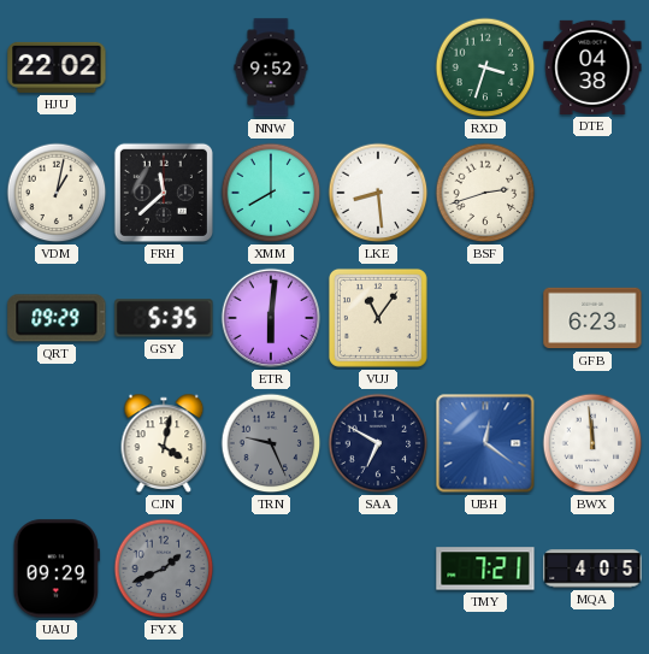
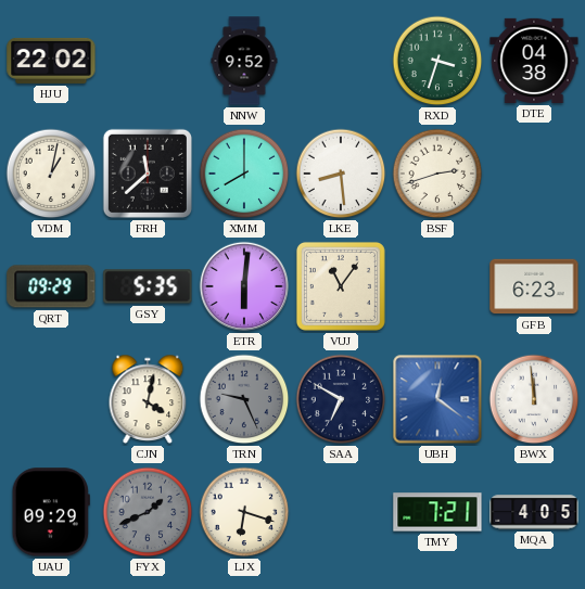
LJX: none -> 6:18
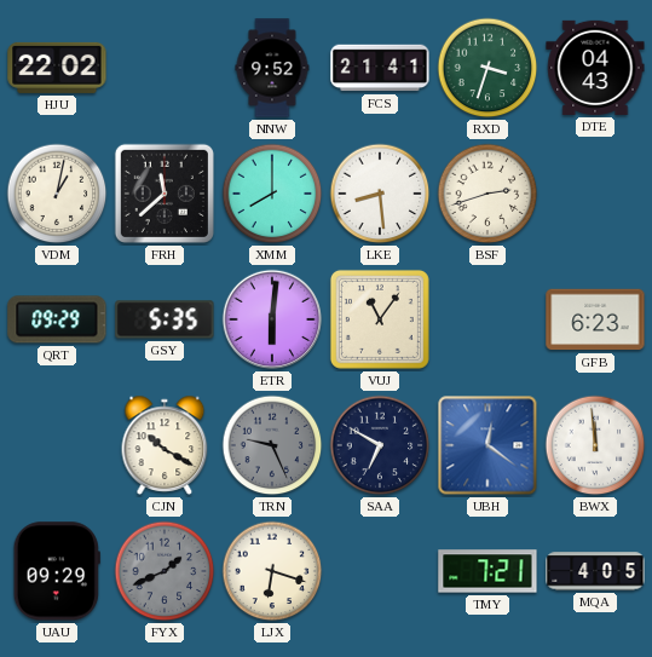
FCS: none -> 21:41
DTE: 04:38 -> 04:43
CJN: 4:02 -> 10:20
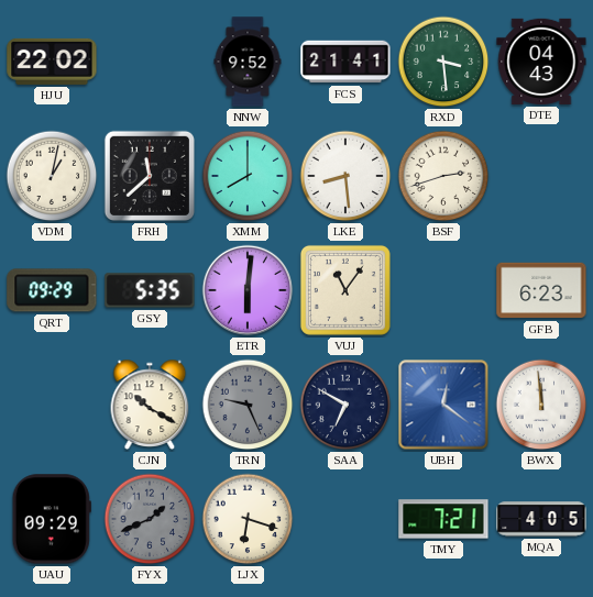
RXD: 3:33 -> 3:29
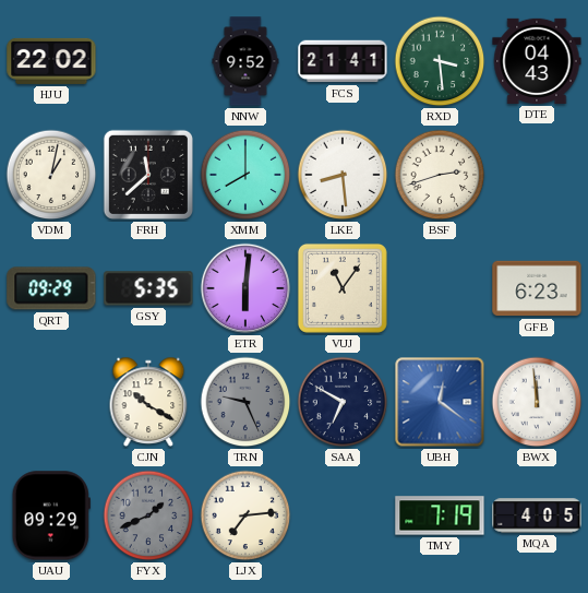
LJX: 6:18 -> 7:14
TMY: 7:21 -> 7:19
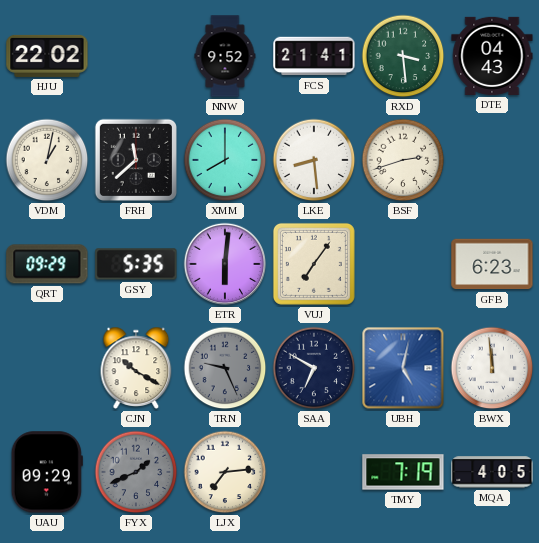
VUJ: 11:06 -> 7:06
UBH: 12:21 -> 5:02
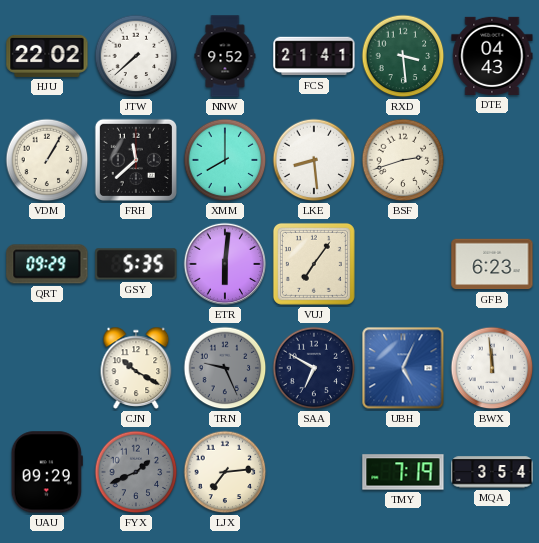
JTW: none -> 7:38
VDM: 1:02 -> 1:05
UBH: 5:02 -> 5:04
MQA: 4:05 -> 3:54
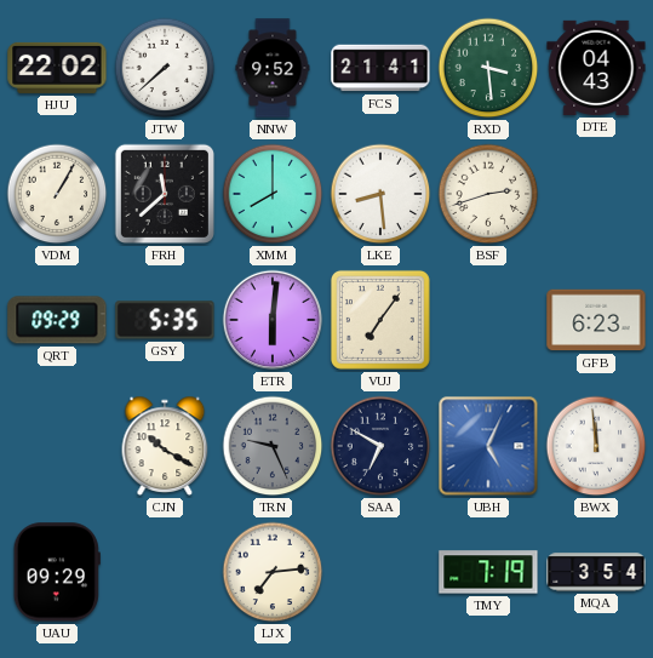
FYX: 1:41 -> none
